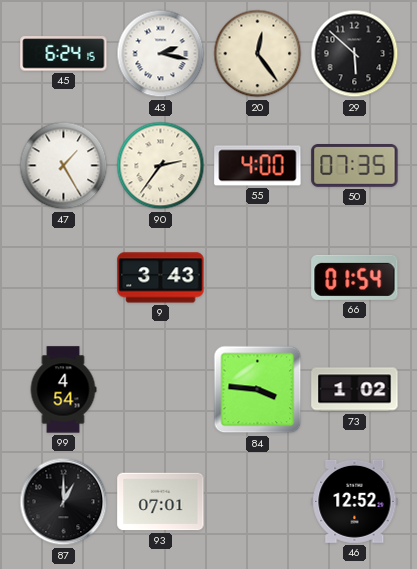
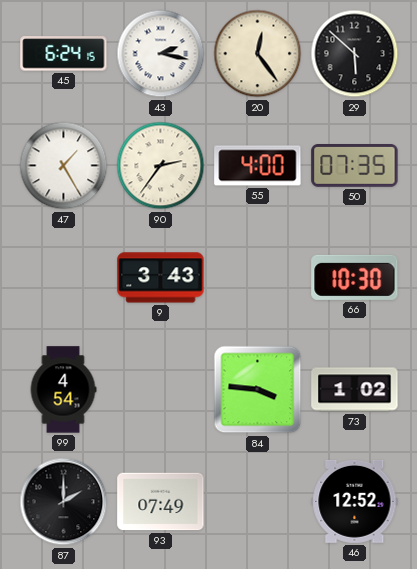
66: 01:54 -> 10:30
87: 1:00 -> 2:00
93: 07:01 -> 07:49
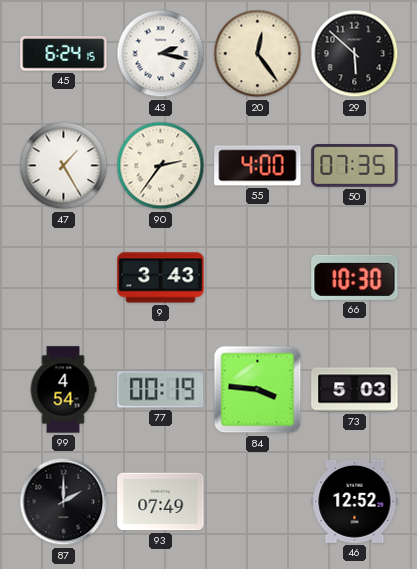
77: none -> 00:19
73: 1:02 -> 5:03
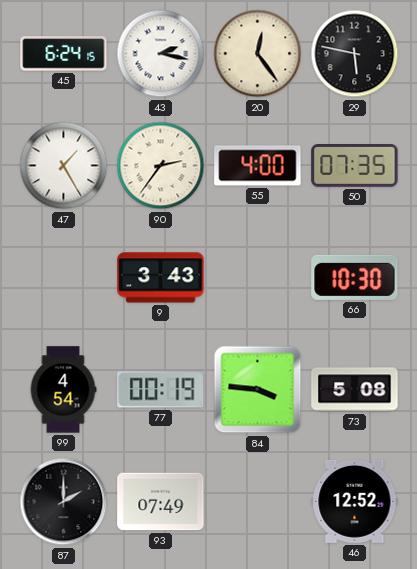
29: 5:52 -> 5:47
73: 5:03 -> 5:08
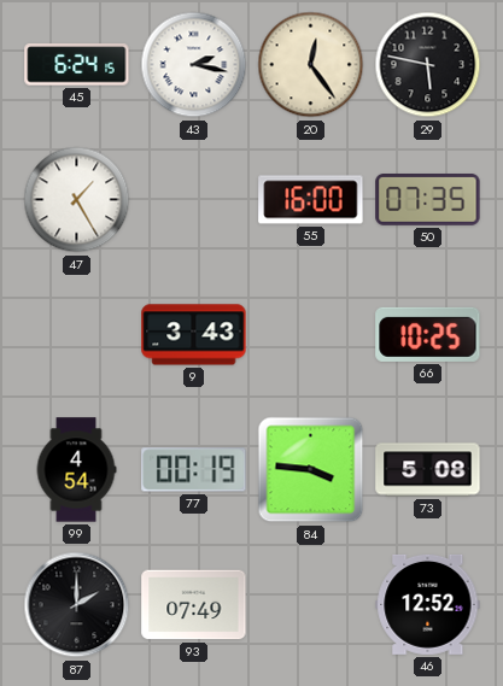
90: 2:36 -> none
55: 4:00 -> 16:00
66: 10:30 -> 10:25
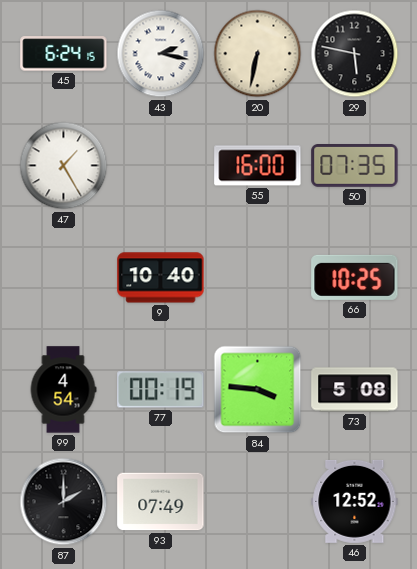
20: 12:24 -> 6:32
9: 3:43 -> 10:40
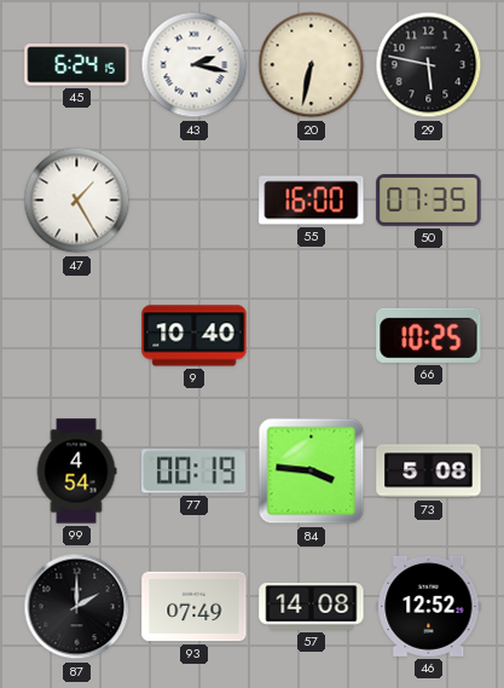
57: none -> 14:08
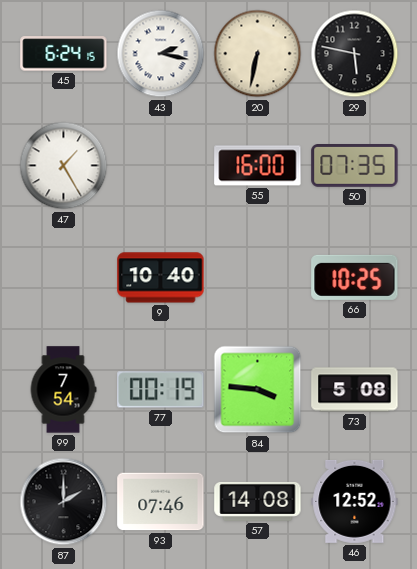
99: 4:54 -> 7:54
93: 07:49 -> 07:46
